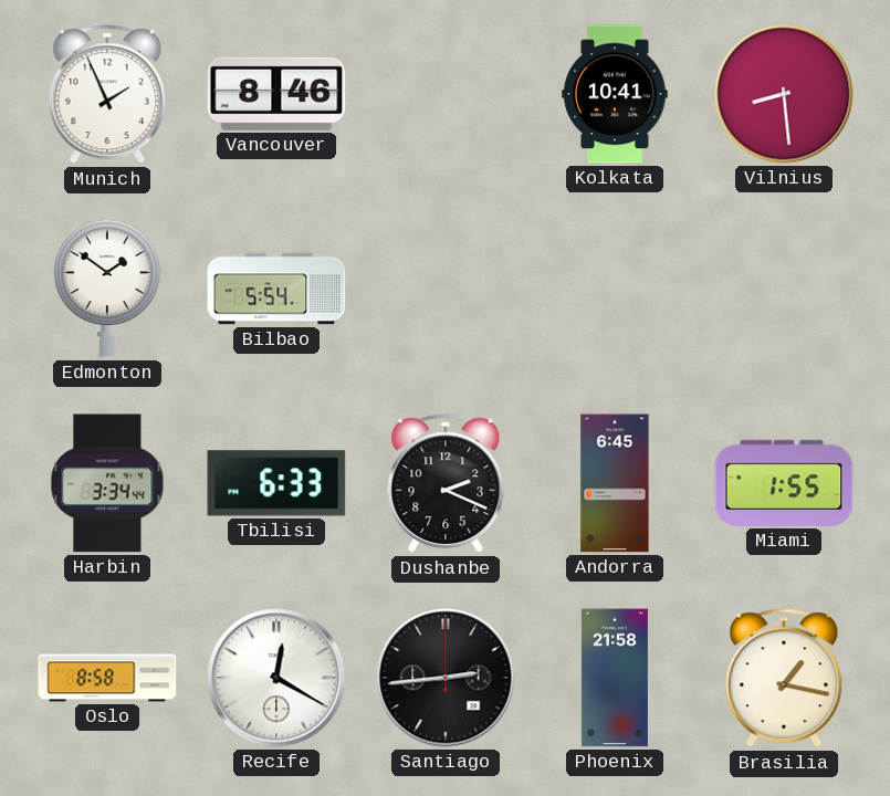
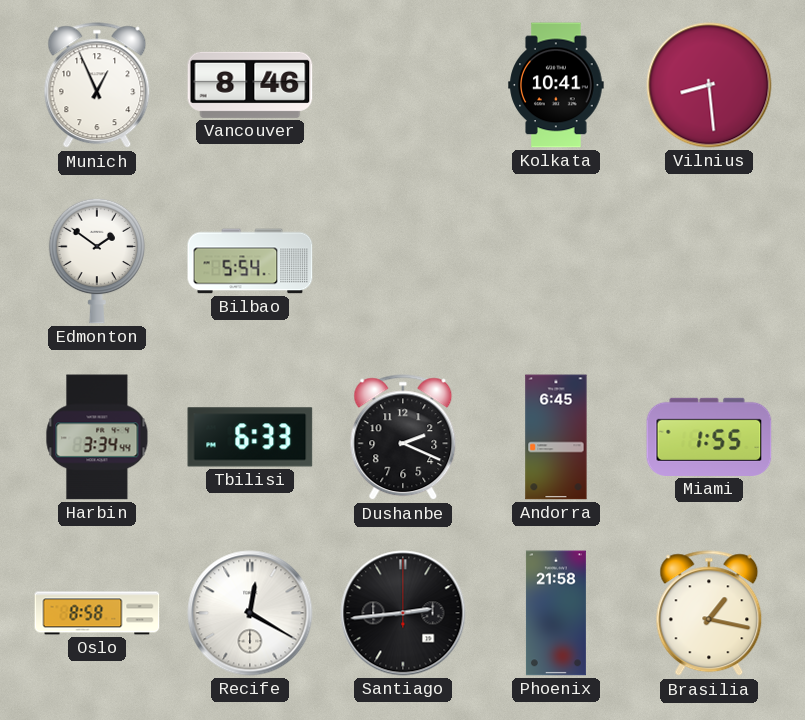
Munich: 1:56 -> 12:56
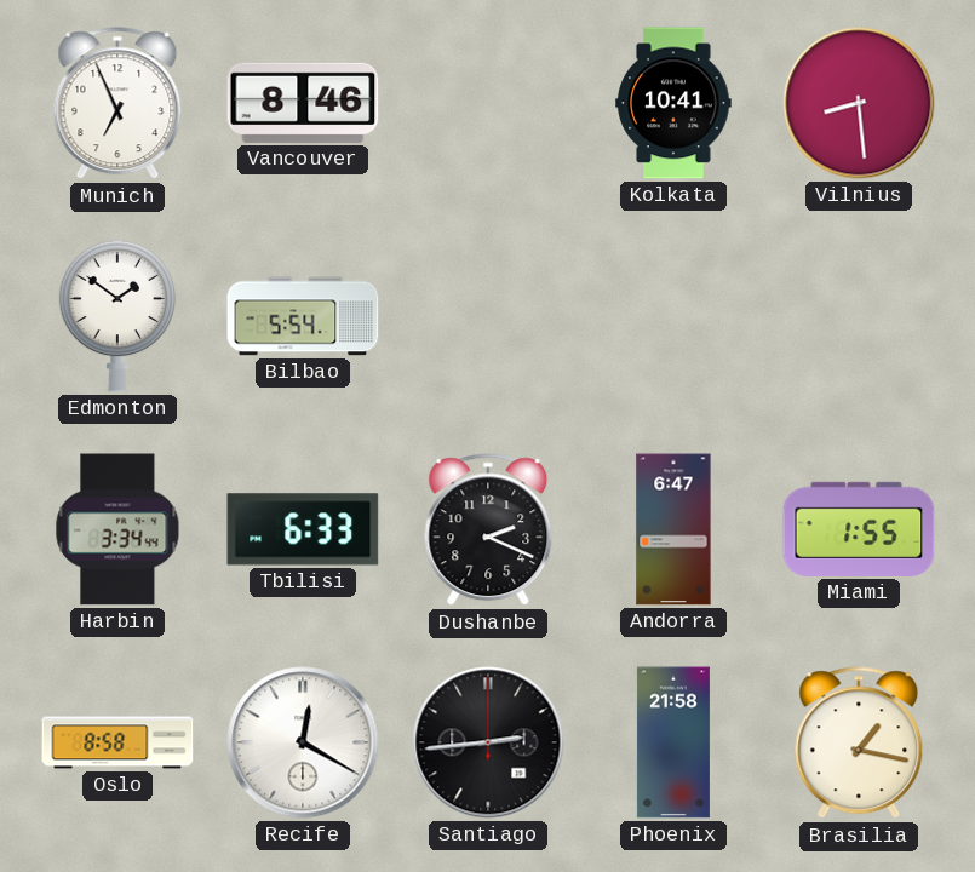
Munich: 12:56 -> 6:56
Andorra: 6:45 -> 6:47
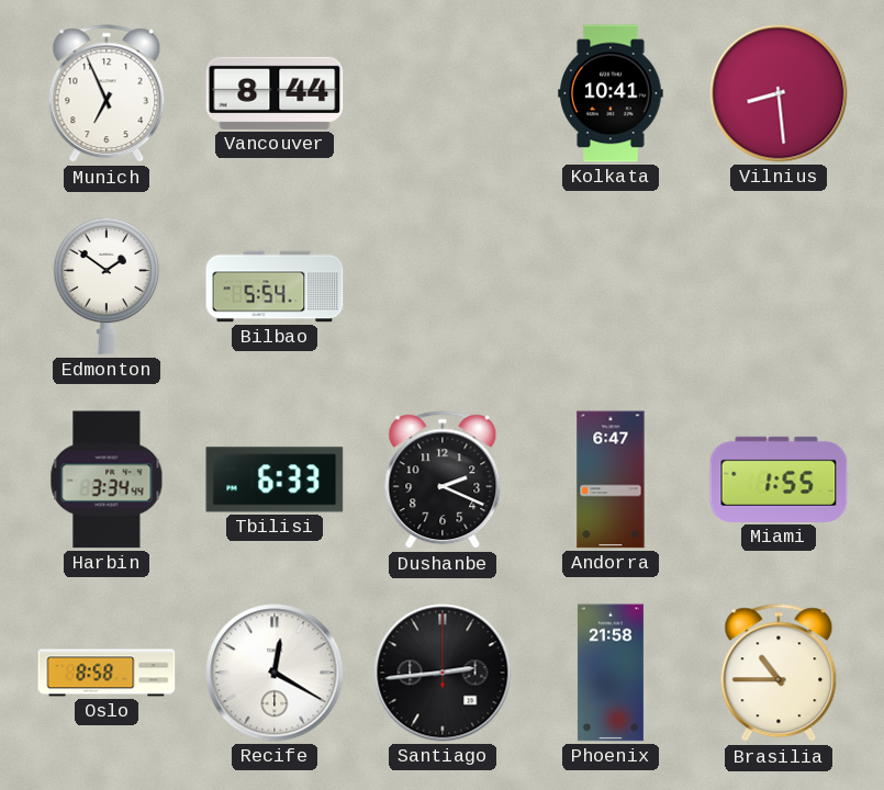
Vancouver: 8:46 -> 8:44
Brasilia: 1:17 -> 10:45
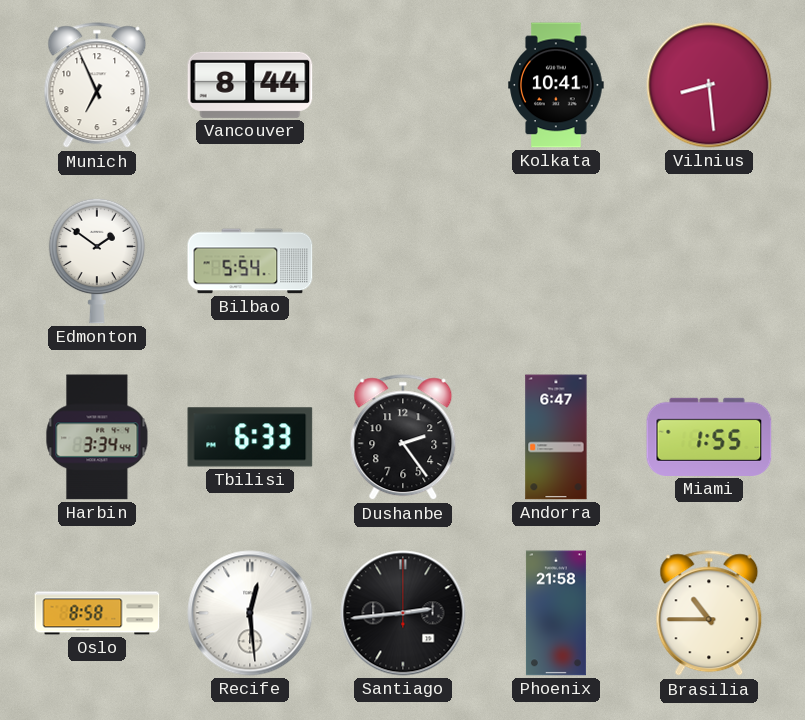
Dushanbe: 2:19 -> 2:24
Recife: 12:20 -> 12:29
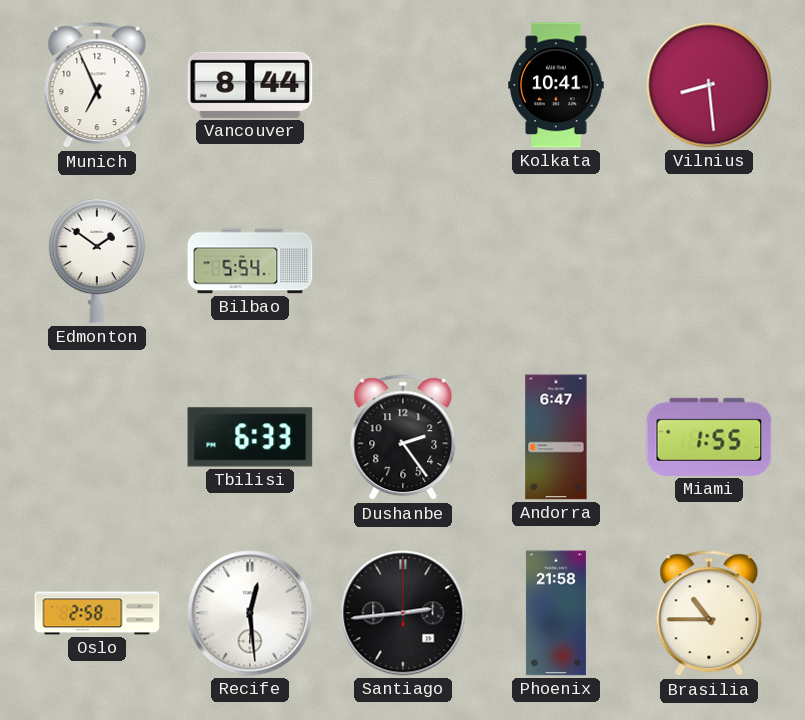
Harbin: 3:34 -> none
Oslo: 8:58 -> 2:58
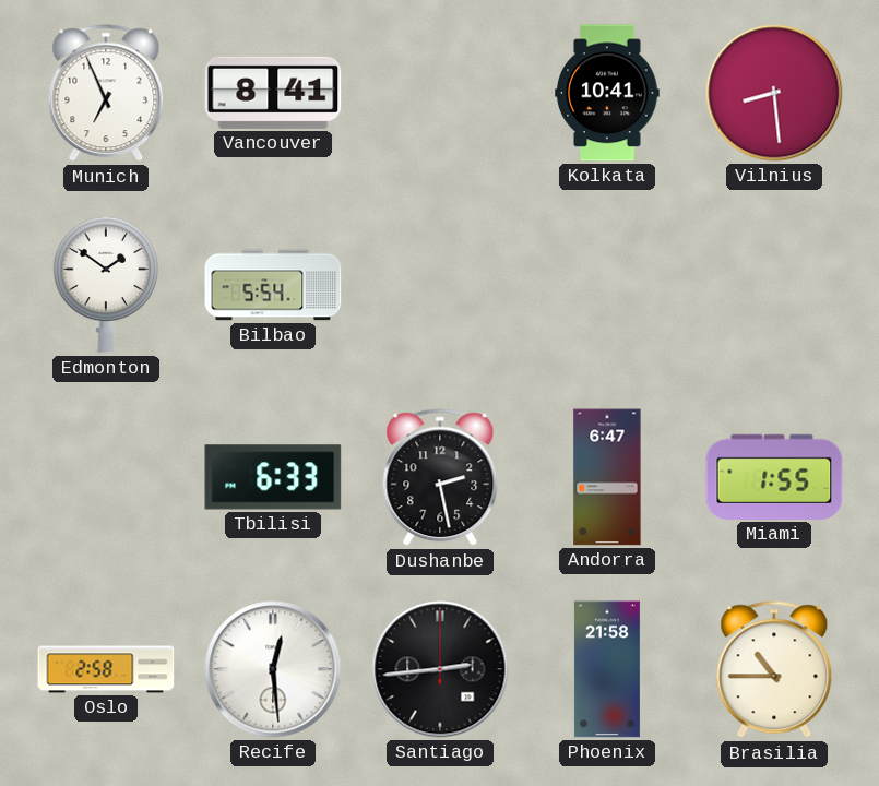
Vancouver: 8:44 -> 8:41
Dushanbe: 2:24 -> 2:28
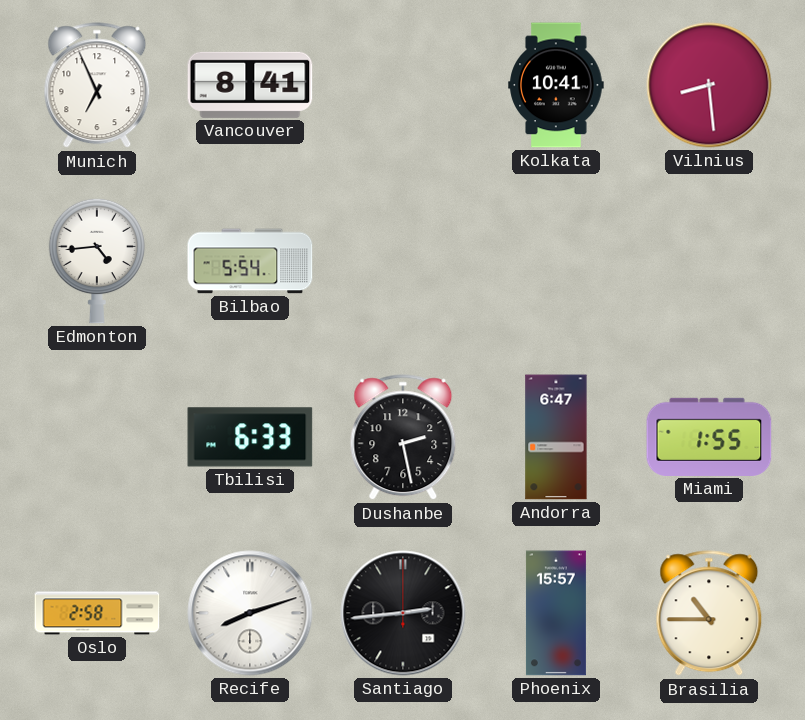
Edmonton: 1:51 -> 4:44
Recife: 12:29 -> 8:12
Phoenix: 21:58 -> 15:57
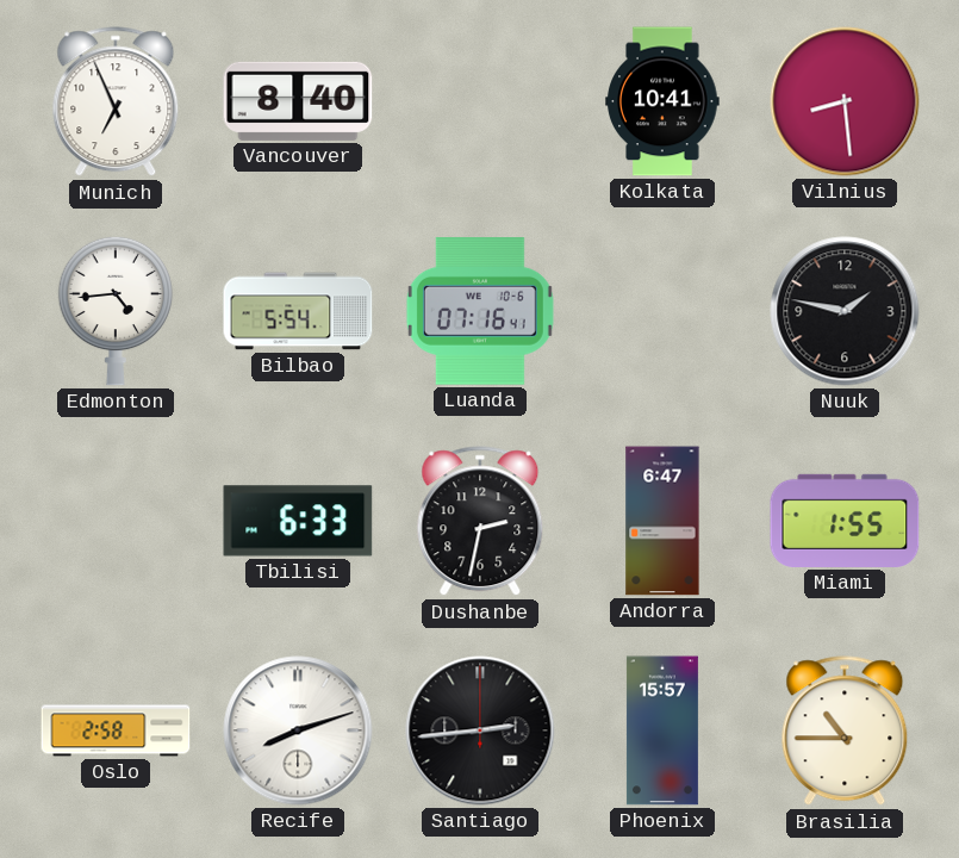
Vancouver: 8:41 -> 8:40
Luanda: none -> 07:16
Nuuk: none -> 1:47
Dushanbe: 2:28 -> 2:32
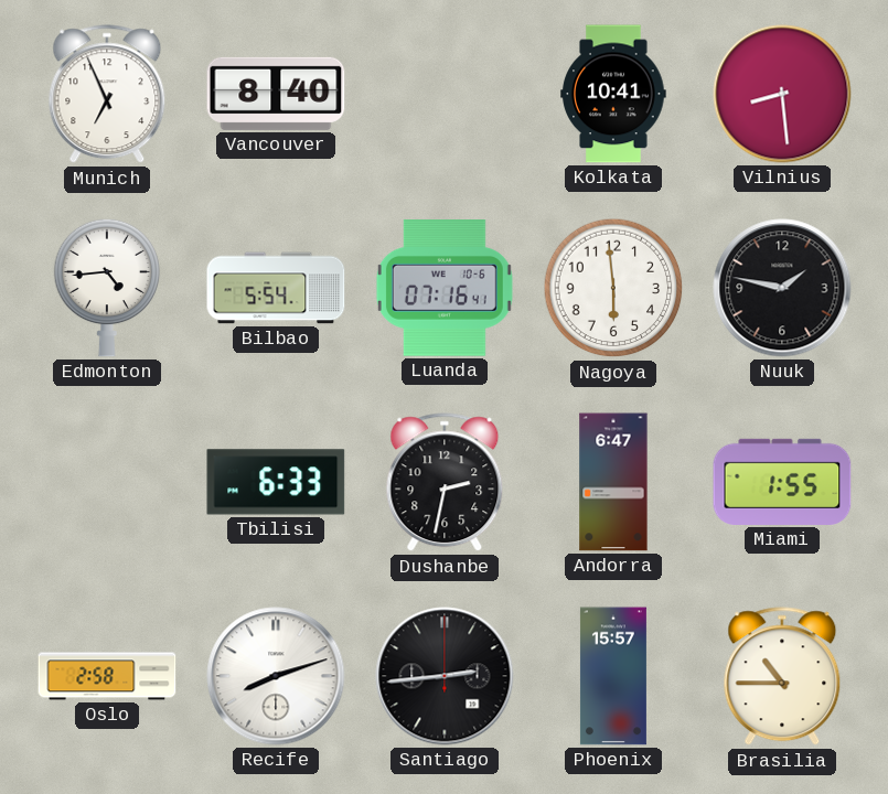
Nagoya: none -> 5:59
